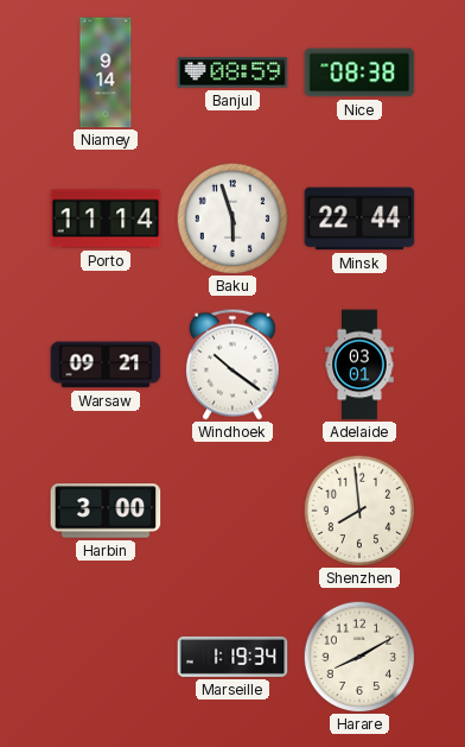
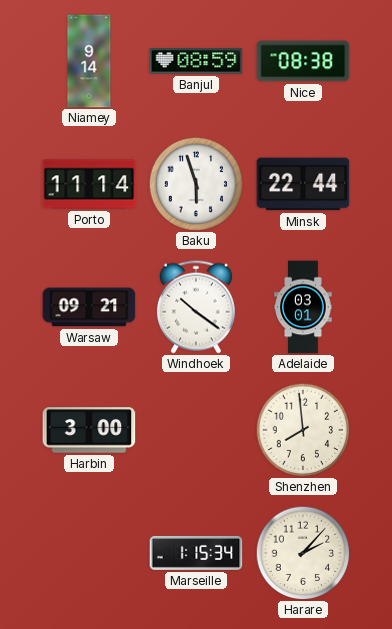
Marseille: 1:19 -> 1:15
Harare: 8:10 -> 2:07
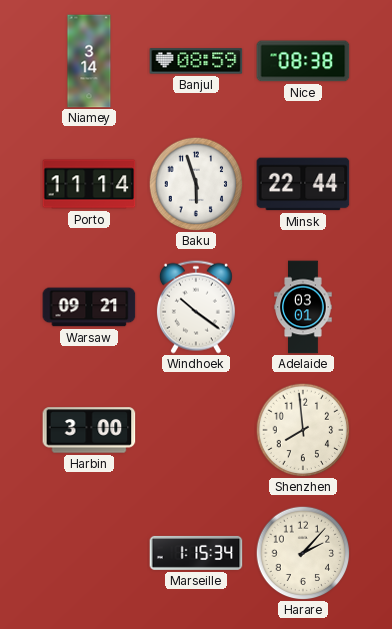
Niamey: 9:14 -> 3:14
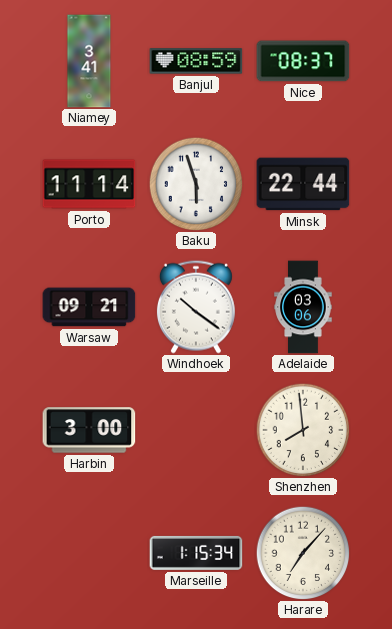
Niamey: 3:14 -> 3:41
Nice: 08:38 -> 08:37
Adelaide: 03:01 -> 03:06
Harare: 2:07 -> 7:07
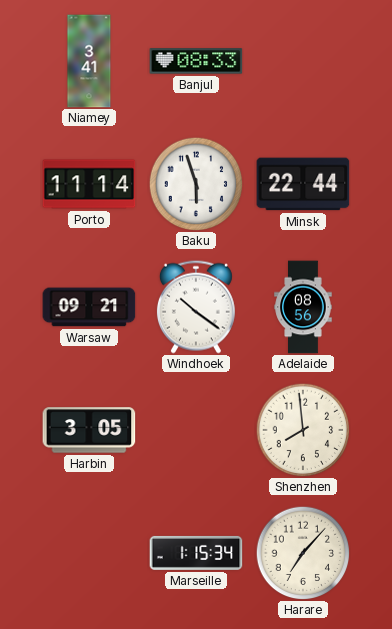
Banjul: 08:59 -> 08:33
Nice: 08:37 -> none
Adelaide: 03:06 -> 08:56
Harbin: 3:00 -> 3:05
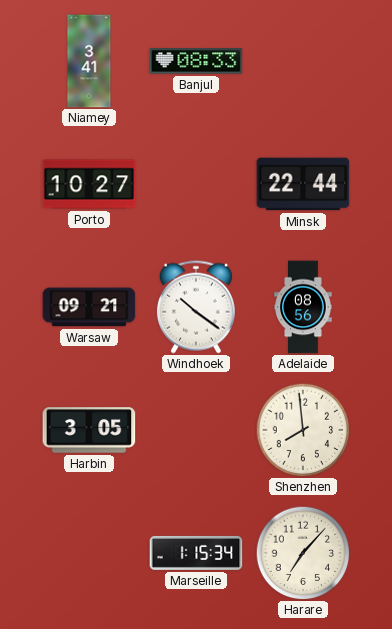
Porto: 11:14 -> 10:27
Baku: 5:57 -> none
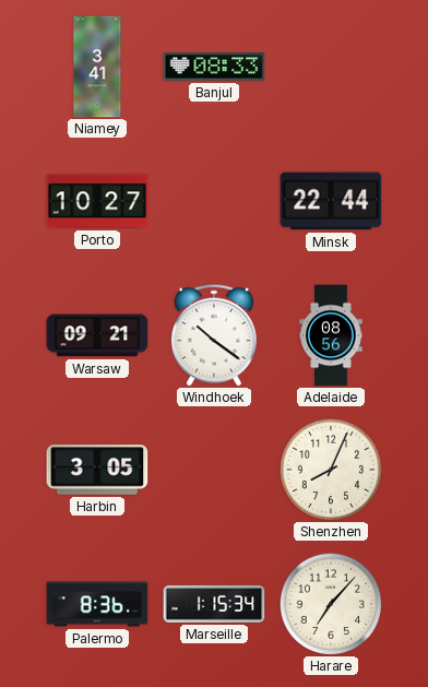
Shenzhen: 7:59 -> 8:04
Palermo: none -> 8:36
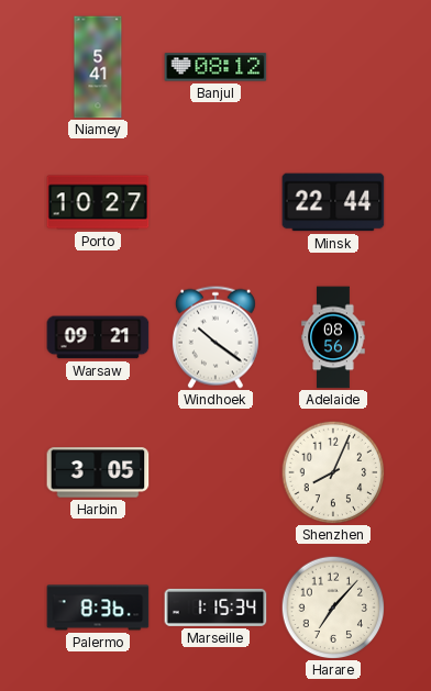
Niamey: 3:41 -> 5:41
Banjul: 08:33 -> 08:12
